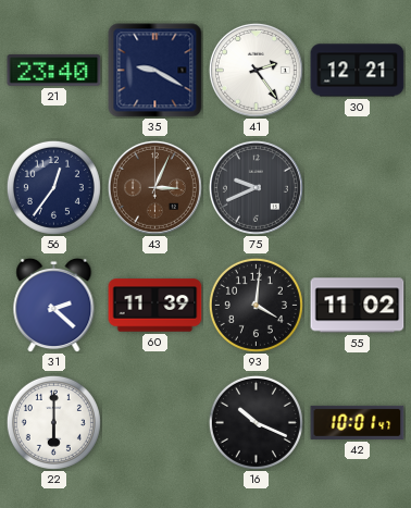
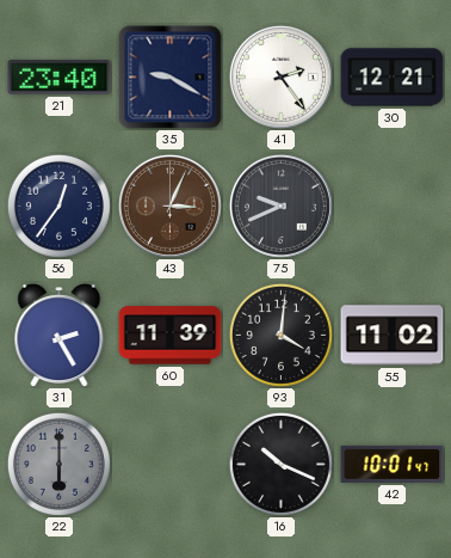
31: 2:22 -> 2:25
22 dial: white -> grey
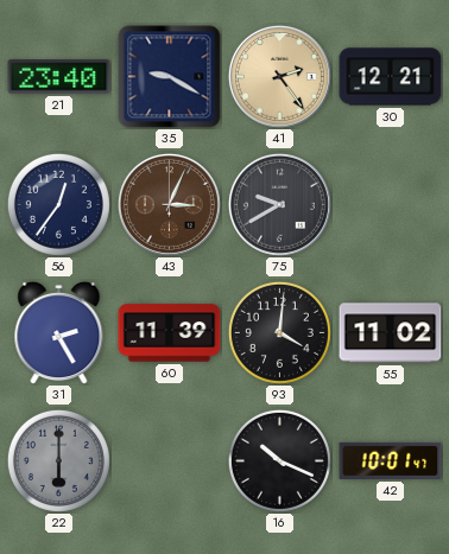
41 dial: white -> champagne
75: 9:41 -> 9:40
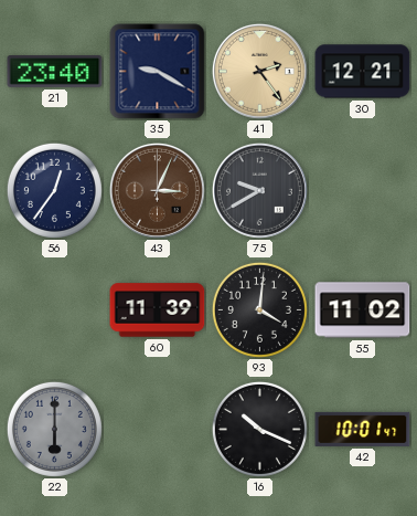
31: 2:25 -> none
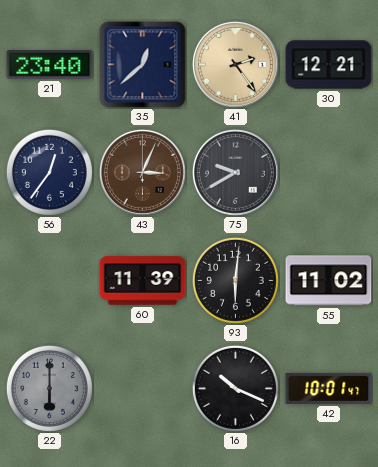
35: 9:20 -> 12:38
93: 4:01 -> 6:01
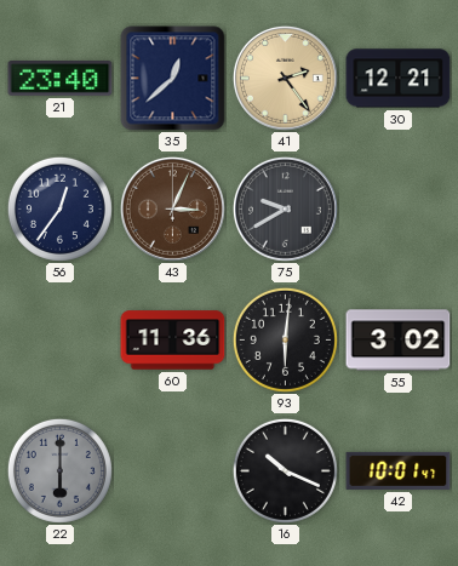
60: 11:39 -> 11:36
55: 11:02 -> 3:02
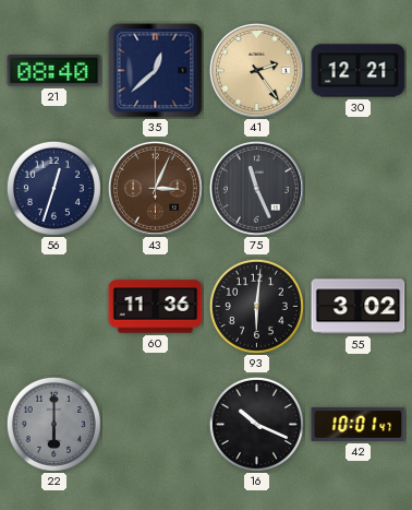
21: 23:40 -> 08:40
56: 12:36 -> 12:33
75: 9:40 -> 11:26
